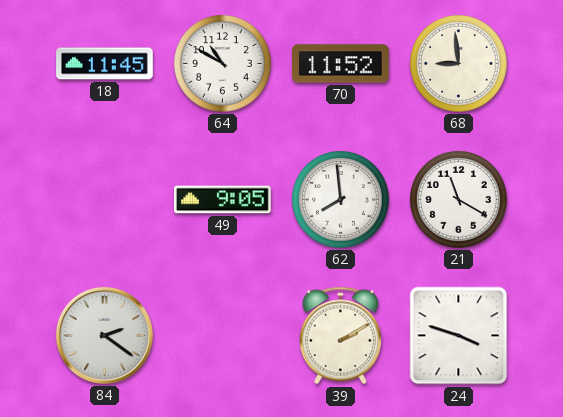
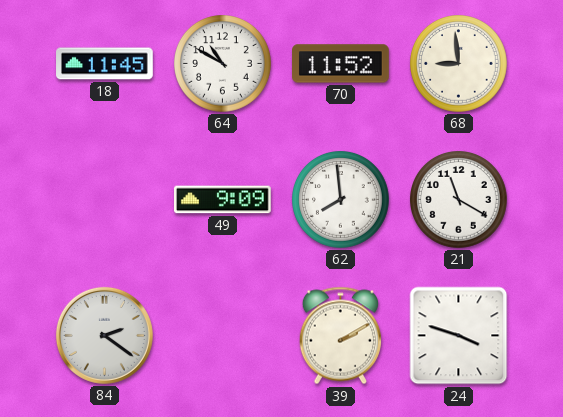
49: 9:05 -> 9:09
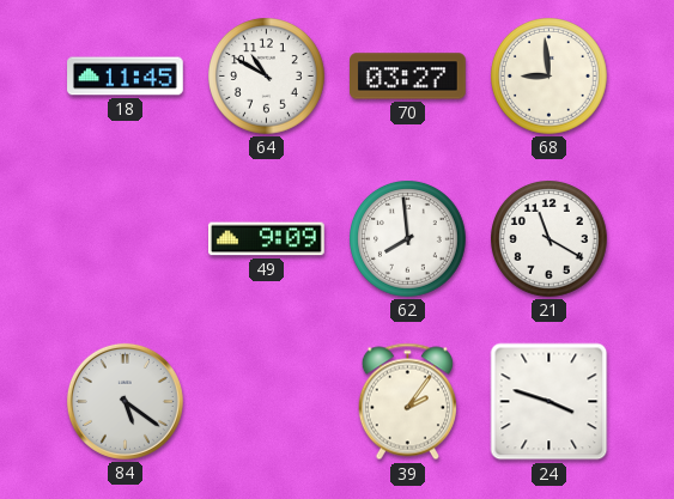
70: 11:52 -> 03:27
84: 2:21 -> 5:21
39: 2:10 -> 2:06
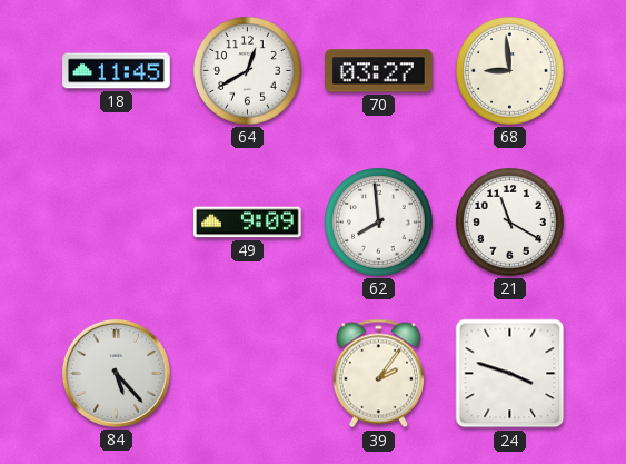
64: 10:50 -> 12:40
84: 5:21 -> 5:23
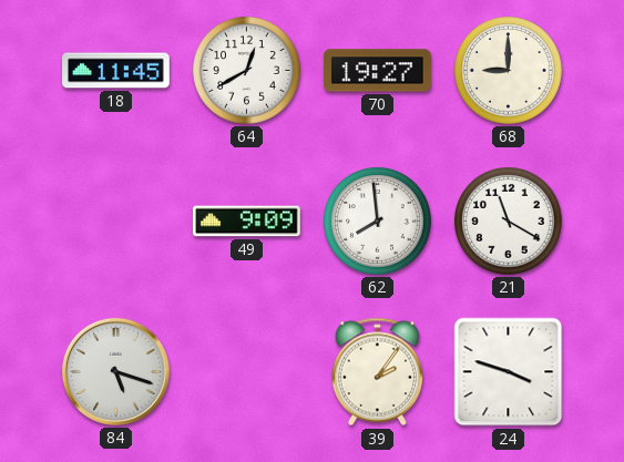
70: 03:27 -> 19:27
68: 8:59 -> 9:00
84: 5:23 -> 5:18
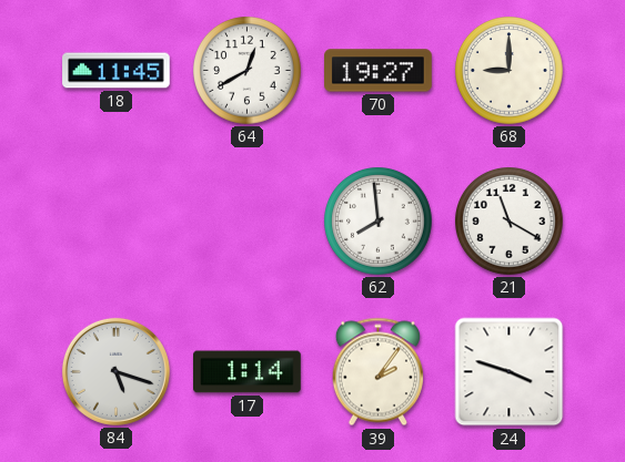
49: 9:09 -> none
17: none -> 1:14
